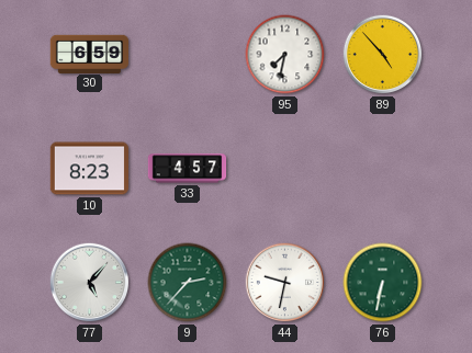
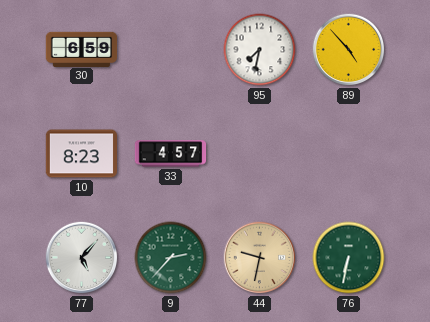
44 dial: white -> champagne
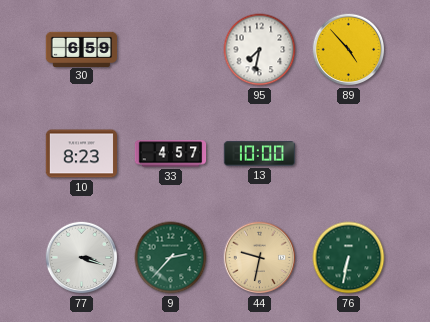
13: none -> 10:00
77: 5:07 -> 3:18
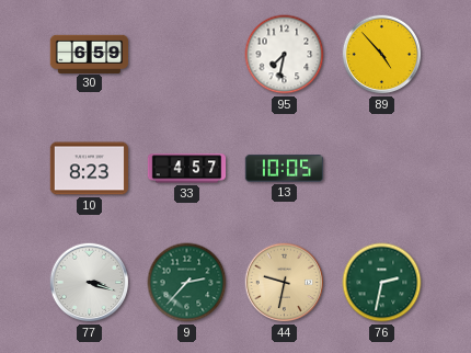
13: 10:00 -> 10:05
76: 6:32 -> 2:32
